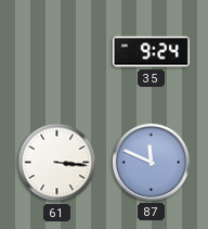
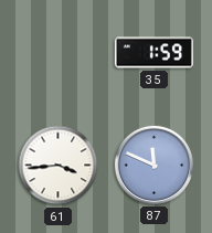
35: 9:24 -> 1:59
61: 3:16 -> 3:44
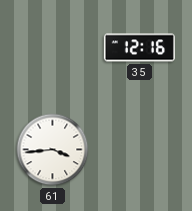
35: 1:59 -> 12:16
87: 11:49 -> none
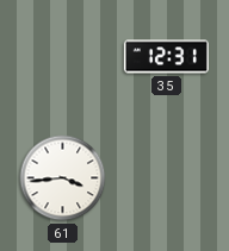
35: 12:16 -> 12:31
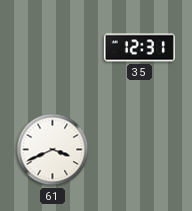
61: 3:44 -> 3:41
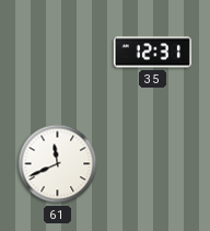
61: 3:41 -> 11:41
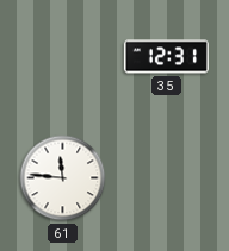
61: 11:41 -> 11:46
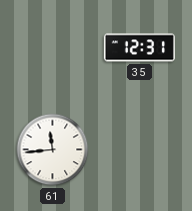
61: 11:46 -> 11:44
